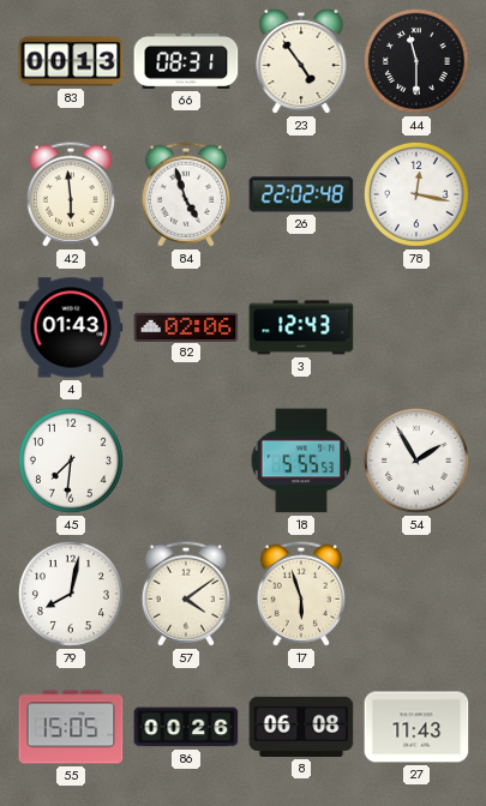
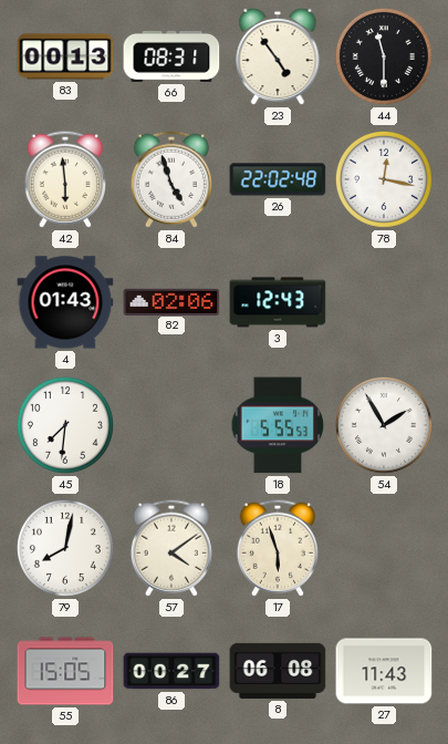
86: 00:26 -> 00:27
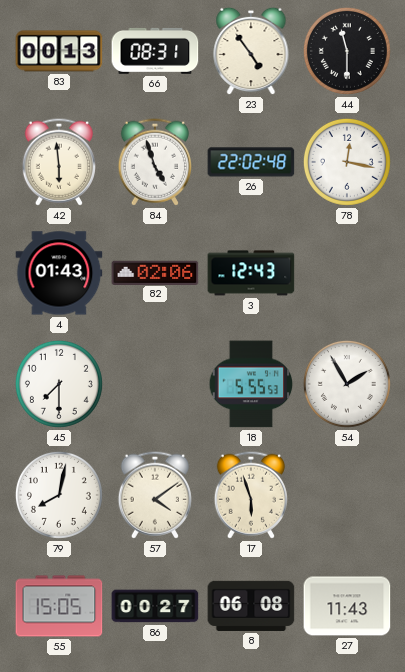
45: 7:31 -> 7:30
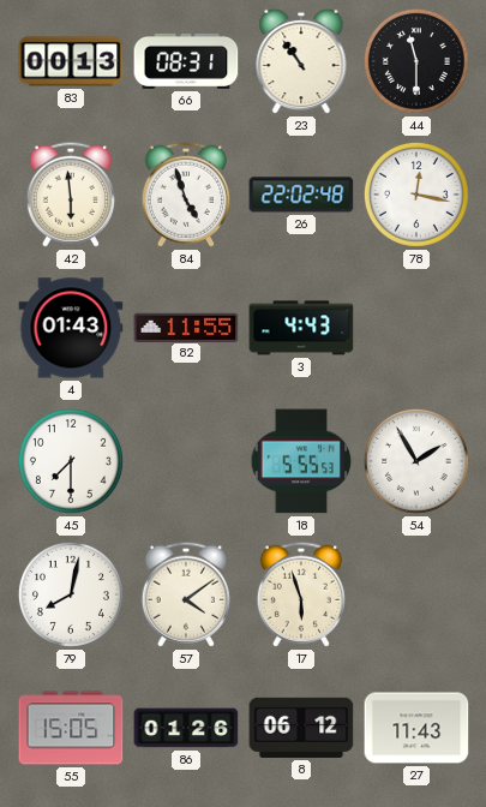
23: 4:54 -> 10:54
82: 02:06 -> 11:55
3: 12:43 -> 4:43
86: 00:27 -> 01:26
8: 06:08 -> 06:12
